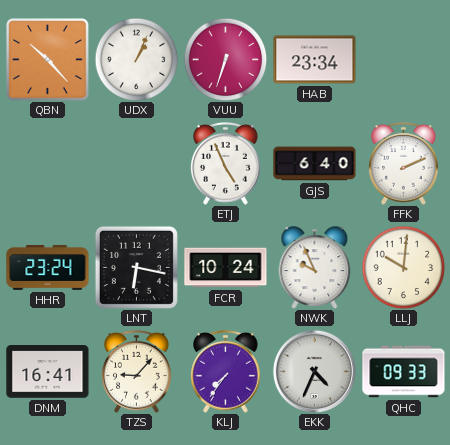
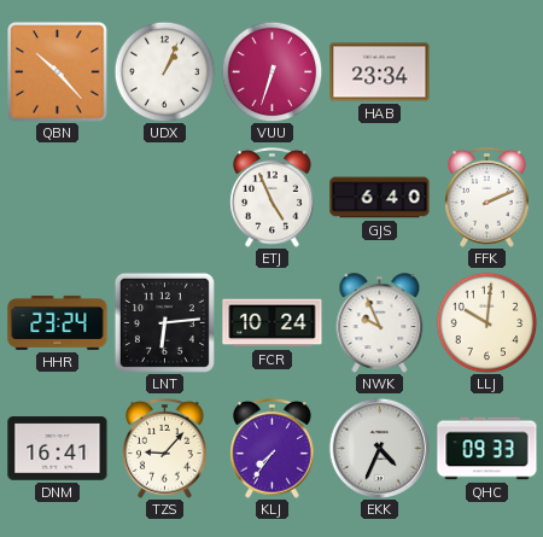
LNT: 6:17 -> 6:14
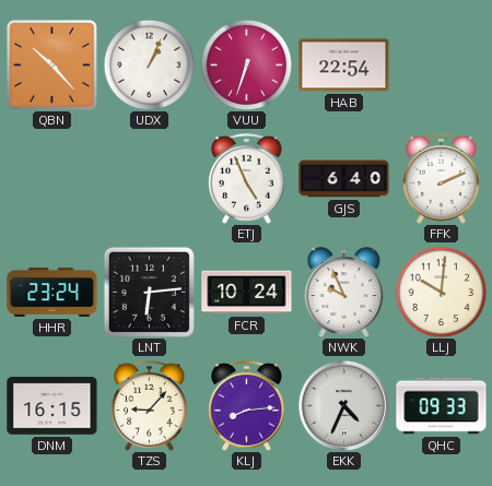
HAB: 23:34 -> 22:54
DNM: 16:41 -> 16:15
KLJ: 7:36 -> 8:14
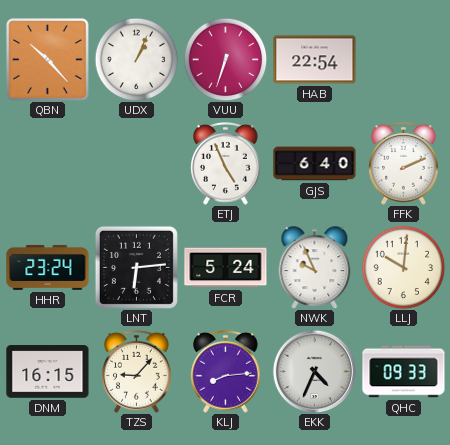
FCR: 10:24 -> 5:24
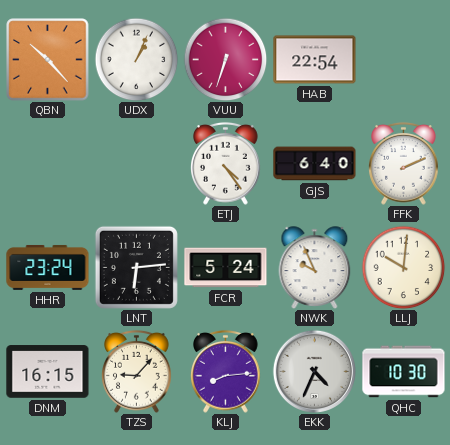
ETJ: 4:56 -> 4:24
QHC: 09:33 -> 10:30
